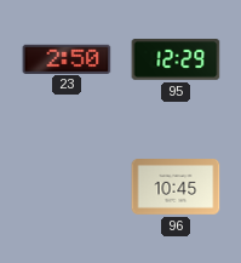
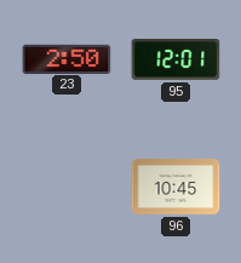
95: 12:29 -> 12:01
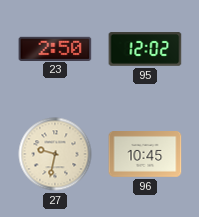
95: 12:01 -> 12:02
27: none -> 9:32
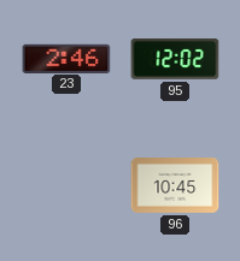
23: 2:50 -> 2:46
27: 9:32 -> none
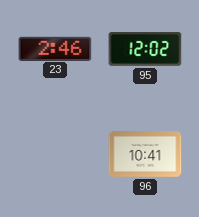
96: 10:45 -> 10:41
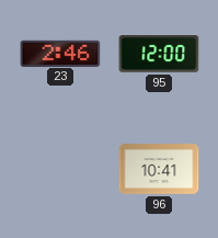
95: 12:02 -> 12:00
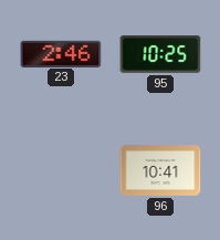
95: 12:00 -> 10:25
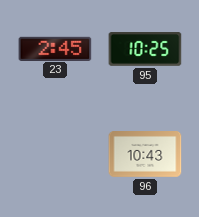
23: 2:46 -> 2:45
96: 10:41 -> 10:43
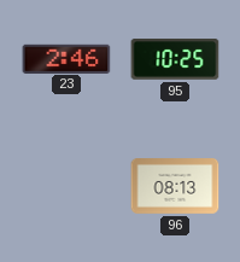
23: 2:45 -> 2:46
96: 10:43 -> 08:13
